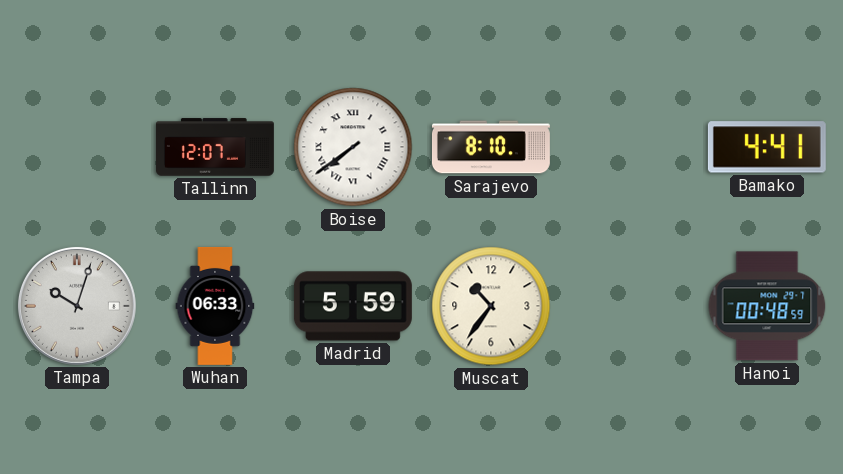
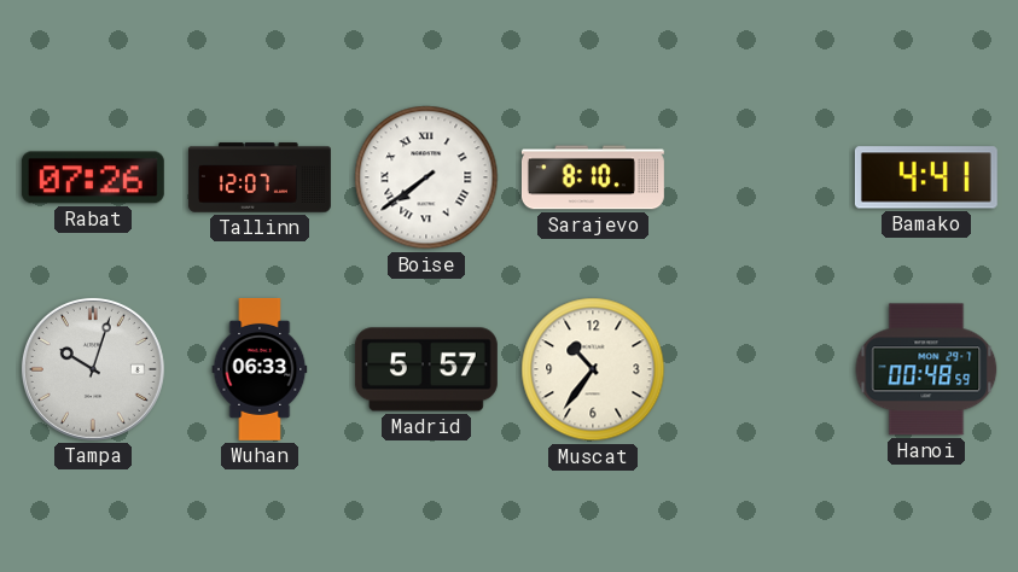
Rabat: none -> 07:26
Madrid: 5:59 -> 5:57
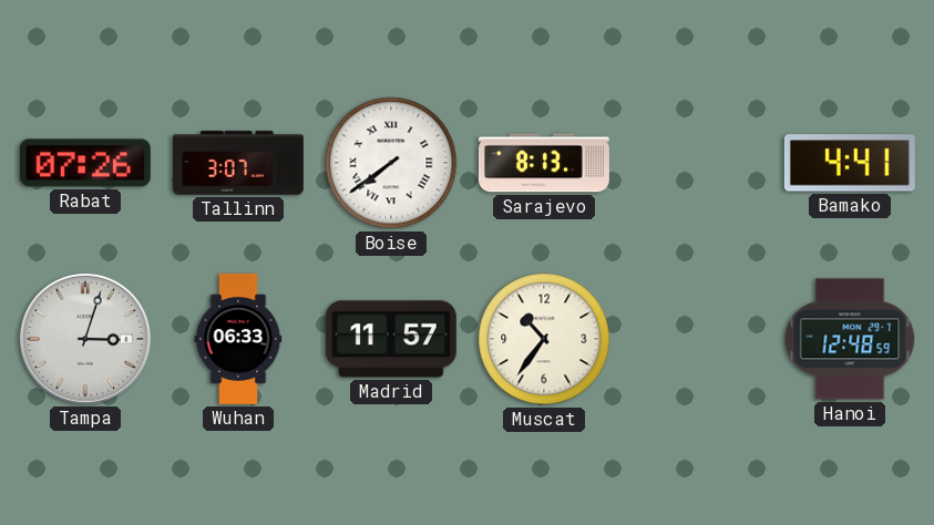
Tallinn: 12:07 -> 3:07
Sarajevo: 8:10 -> 8:13
Tampa: 10:03 -> 3:03
Madrid: 5:57 -> 11:57
Hanoi: 00:48 -> 12:48
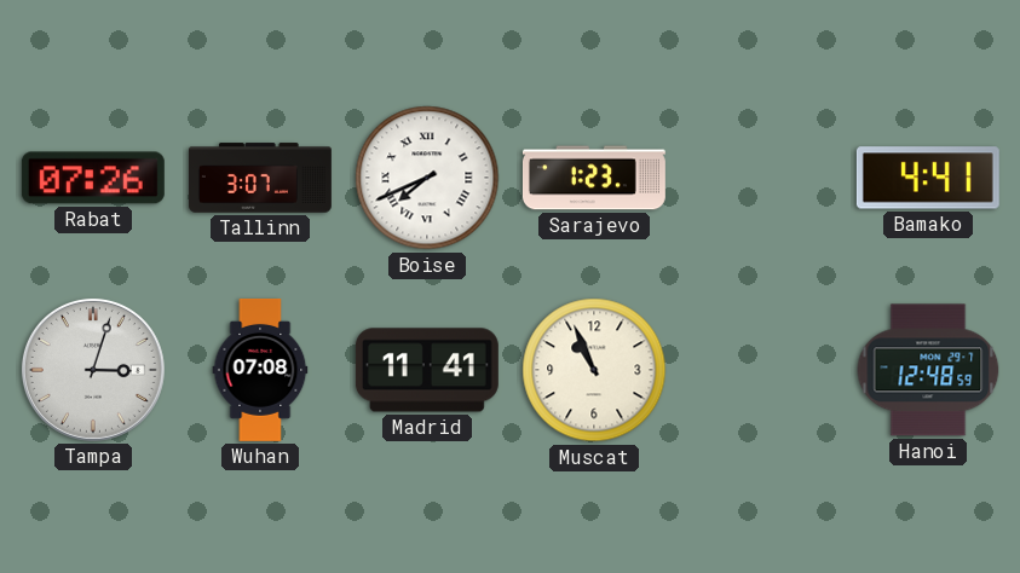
Boise: 7:39 -> 7:41
Sarajevo: 8:13 -> 1:23
Wuhan: 06:33 -> 07:08
Madrid: 11:57 -> 11:41
Muscat: 10:36 -> 10:56
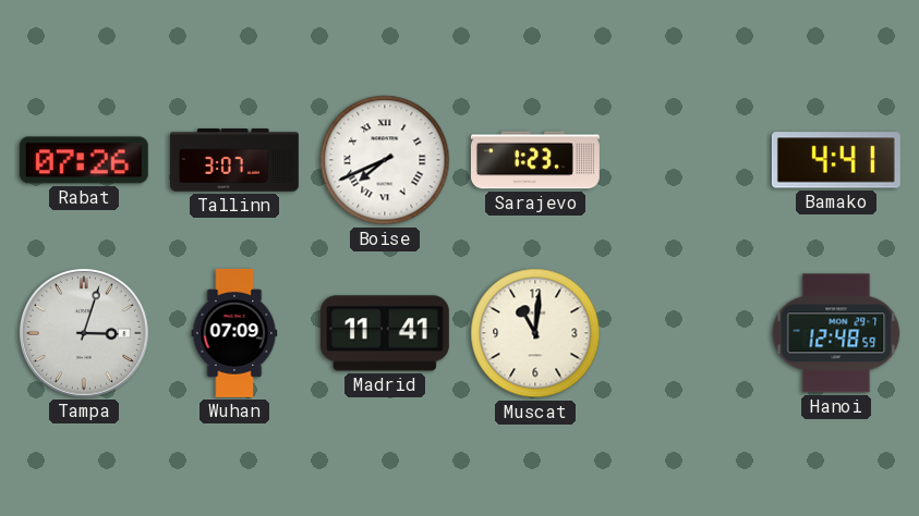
Wuhan: 07:08 -> 07:09
Muscat: 10:56 -> 11:01
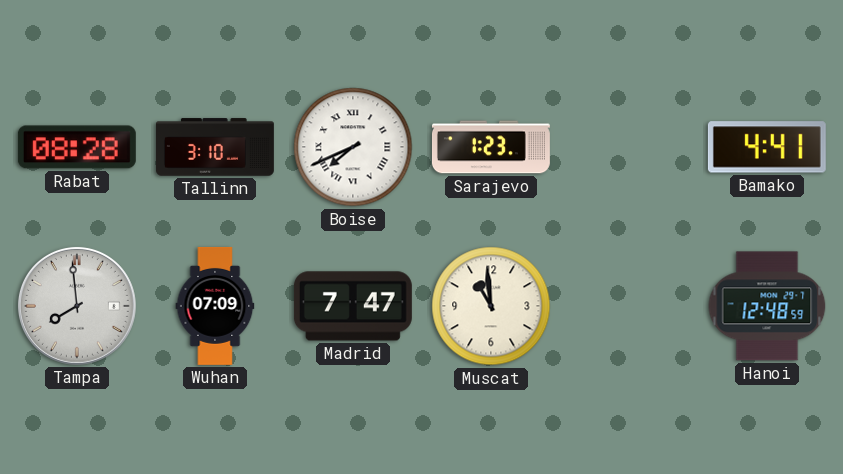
Rabat: 07:26 -> 08:28
Tallinn: 3:07 -> 3:10
Tampa: 3:03 -> 7:59
Madrid: 11:41 -> 7:47
Muscat: 11:01 -> 10:59
